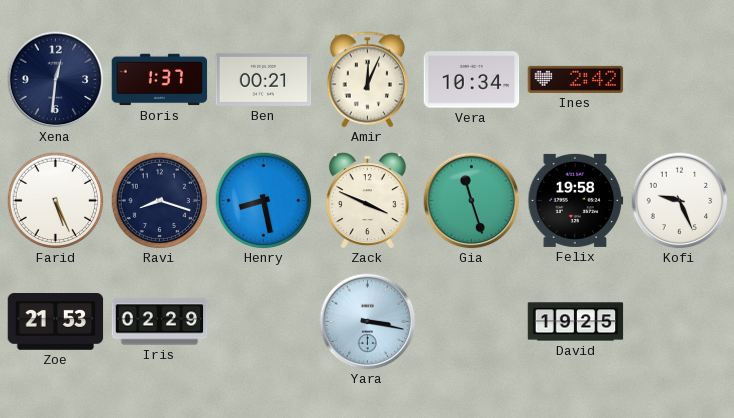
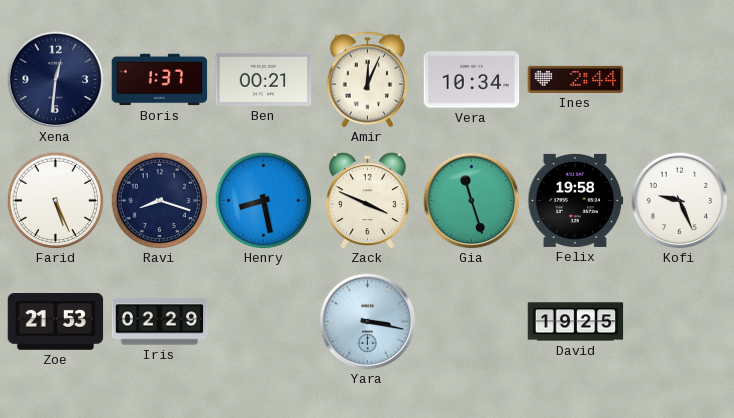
Ines: 2:42 -> 2:44
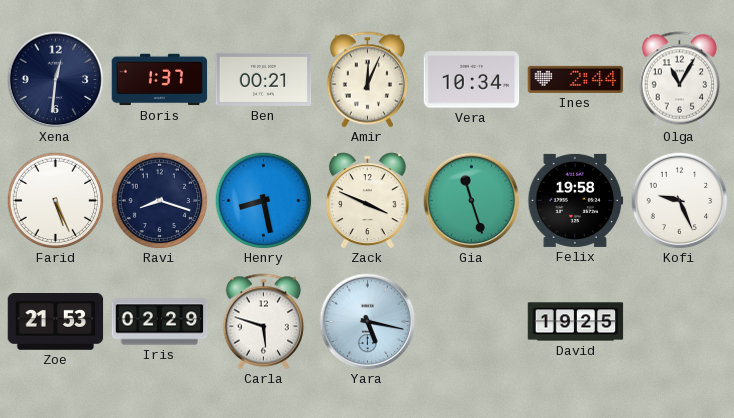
Olga: none -> 11:05
Carla: none -> 5:48
Yara: 3:17 -> 5:17
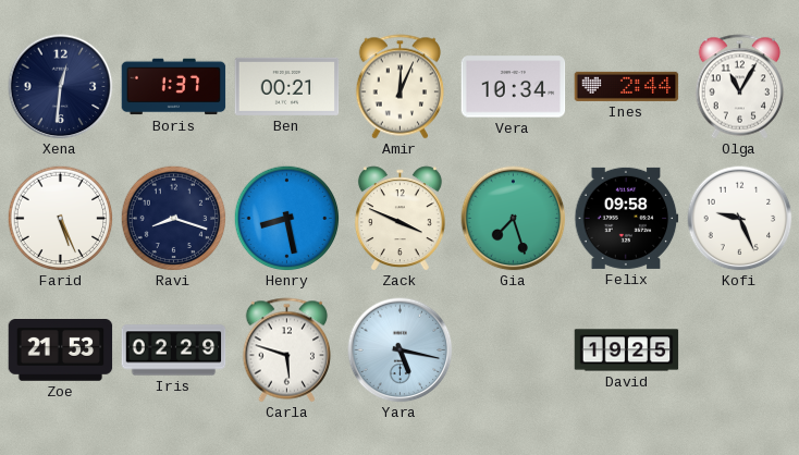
Gia: 11:27 -> 7:27
Felix: 19:58 -> 09:58
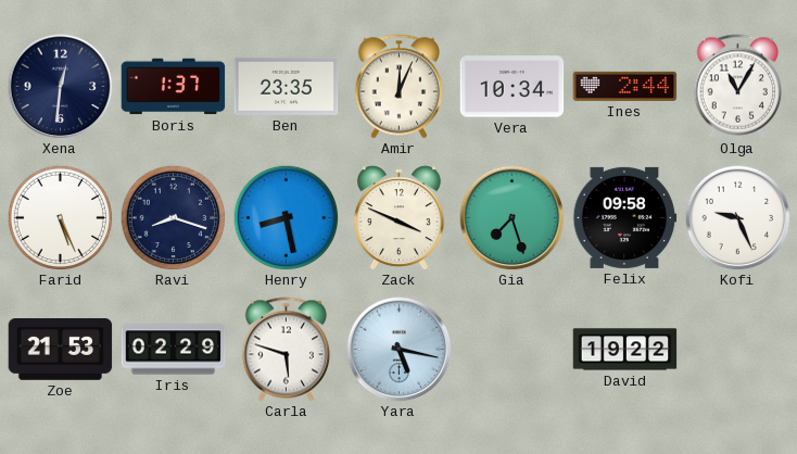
Ben: 00:21 -> 23:35
David: 19:25 -> 19:22
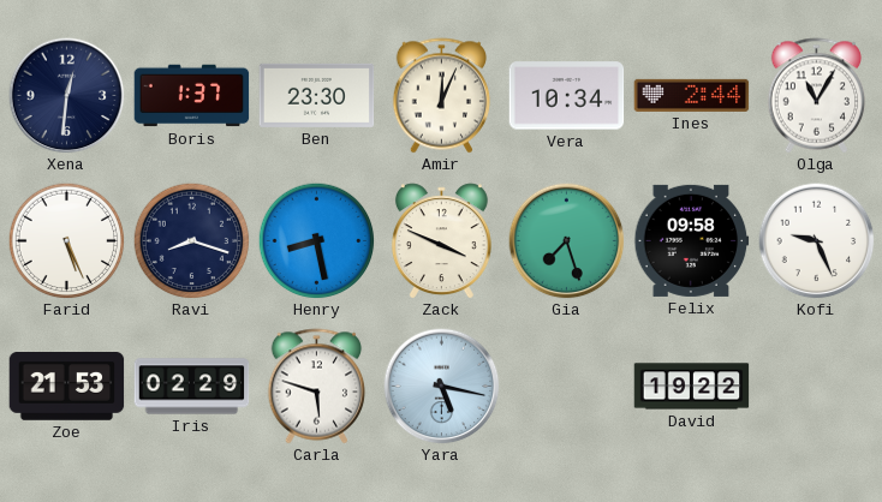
Ben: 23:35 -> 23:30
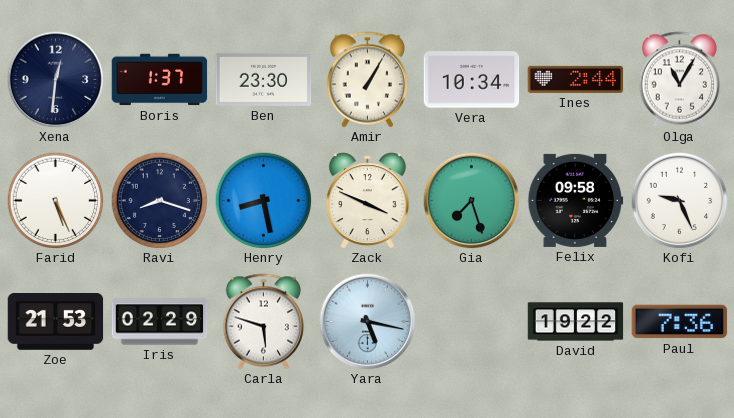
Amir: 12:04 -> 1:05
Paul: none -> 7:36
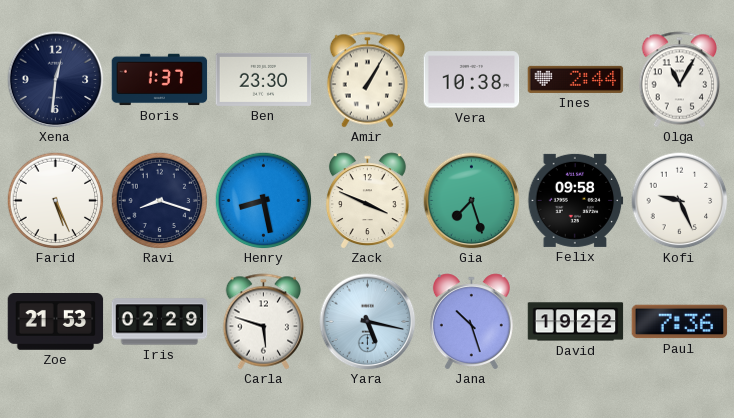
Vera: 10:34 -> 10:38
Jana: none -> 10:27
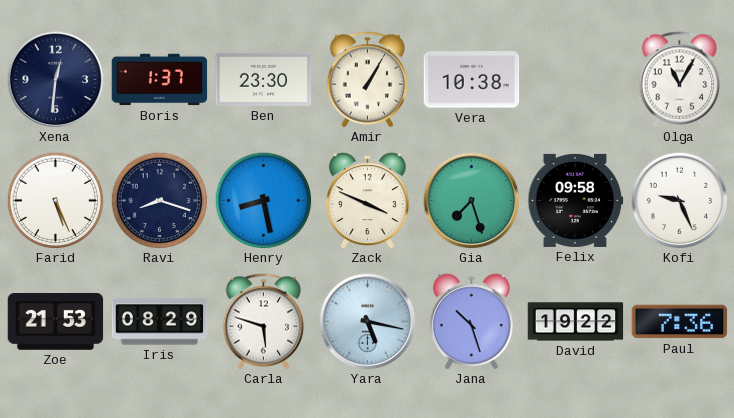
Ines: 2:44 -> none
Iris: 02:29 -> 08:29
